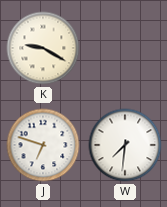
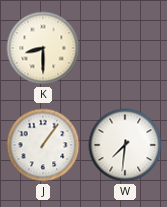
K: 9:20 -> 8:30
J: 6:48 -> 1:06
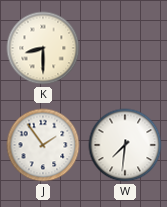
J: 1:06 -> 1:54
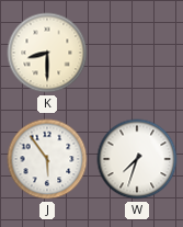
J: 1:54 -> 5:54
W: 7:31 -> 7:33
